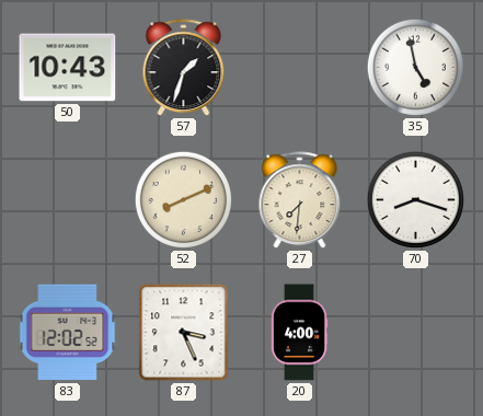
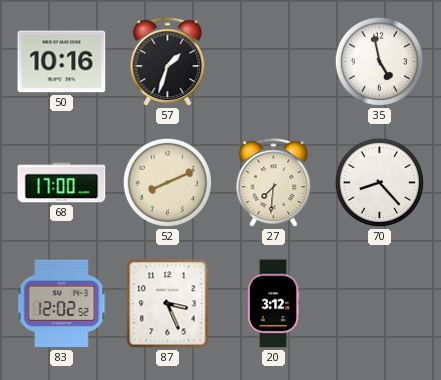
50: 10:43 -> 10:16
68: none -> 17:00
70: 8:18 -> 8:23
20: 4:00 -> 3:12
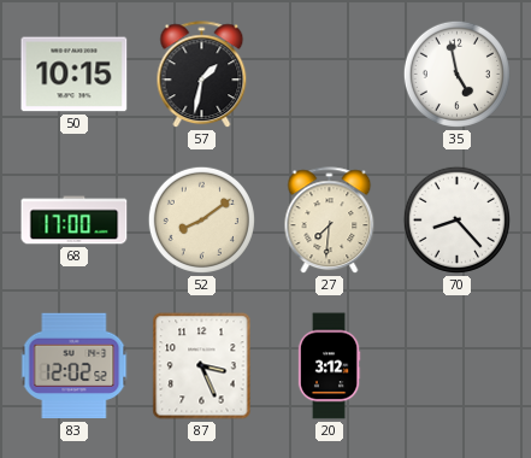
50: 10:16 -> 10:15
57: 1:33 -> 1:32
52: 8:11 -> 8:09
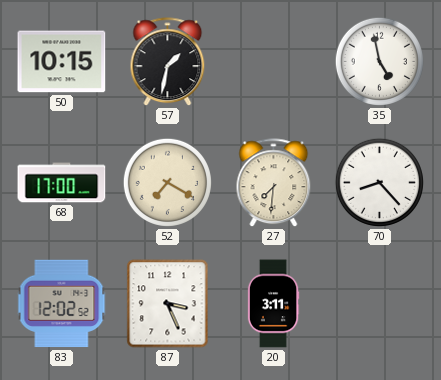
52: 8:09 -> 7:20
20: 3:12 -> 3:11
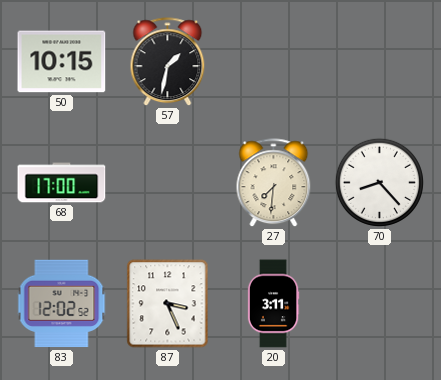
35: 4:58 -> none
52: 7:20 -> none
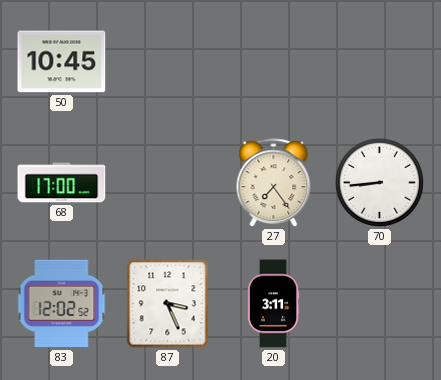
50: 10:15 -> 10:45
57: 1:32 -> none
27: 7:31 -> 7:24
70: 8:23 -> 8:44
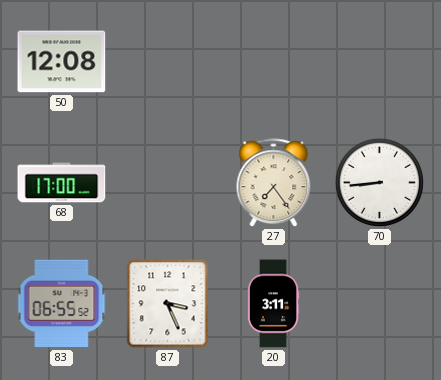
50: 10:45 -> 12:08
83: 12:02 -> 06:55
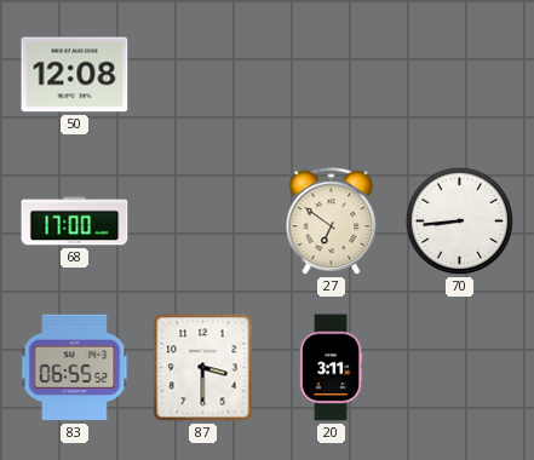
27: 7:24 -> 6:51
87: 3:26 -> 3:30
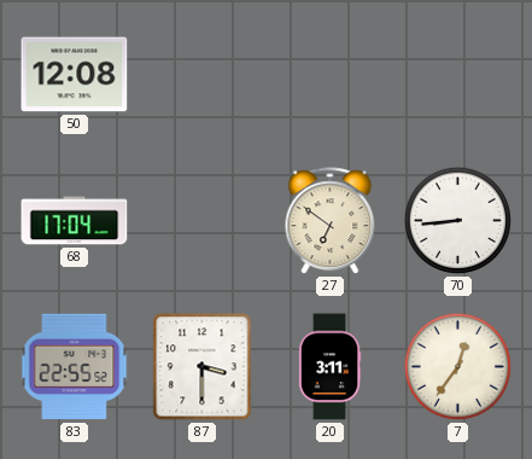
68: 17:00 -> 17:04
83: 06:55 -> 22:55
7: none -> 12:36
